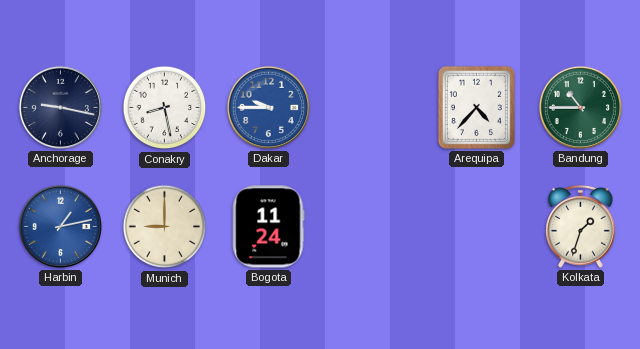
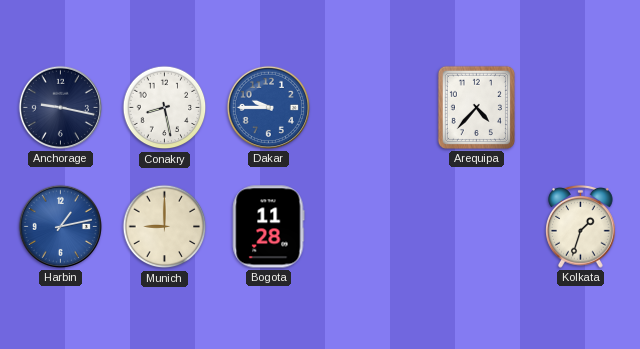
Bandung: 10:45 -> none
Bogota: 11:24 -> 11:28
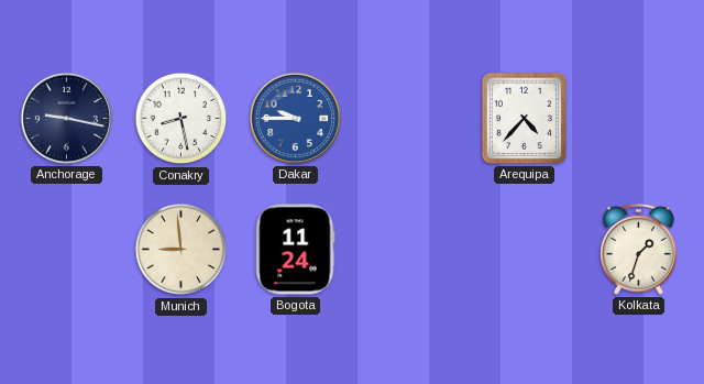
Harbin: 1:13 -> none
Munich: 9:00 -> 8:59
Bogota: 11:28 -> 11:24
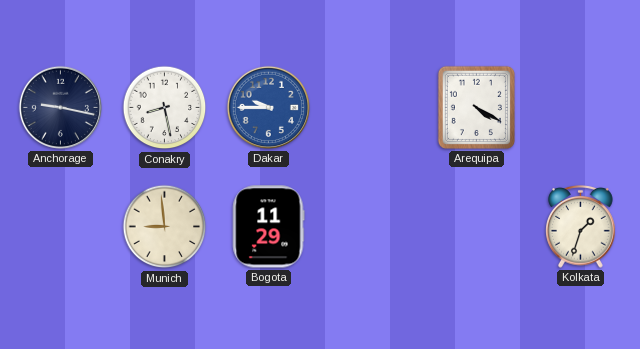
Arequipa: 4:37 -> 4:20
Bogota: 11:24 -> 11:29
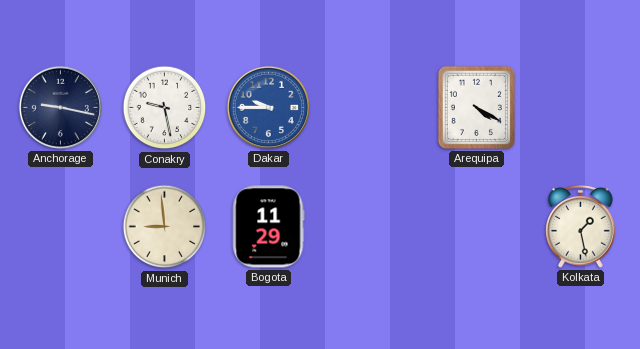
Conakry: 8:28 -> 9:28
Kolkata: 1:33 -> 1:28
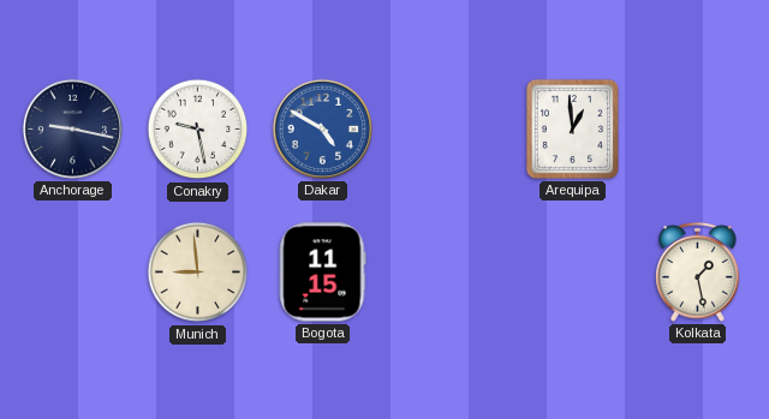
Dakar: 9:45 -> 4:50
Arequipa: 4:20 -> 12:59
Bogota: 11:29 -> 11:15
